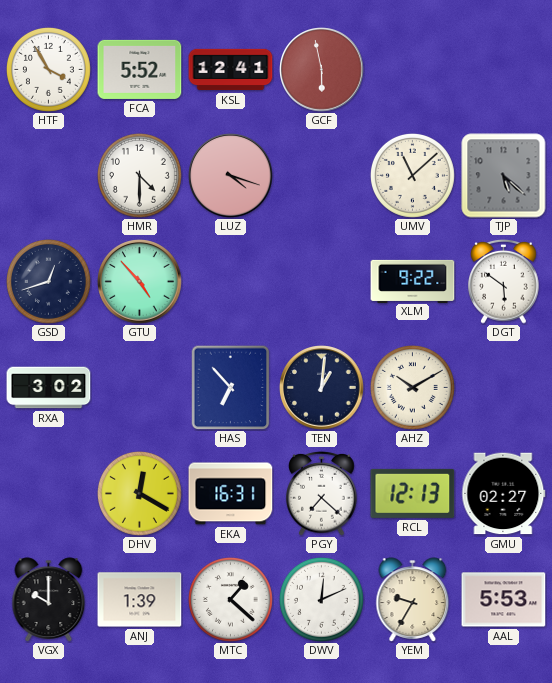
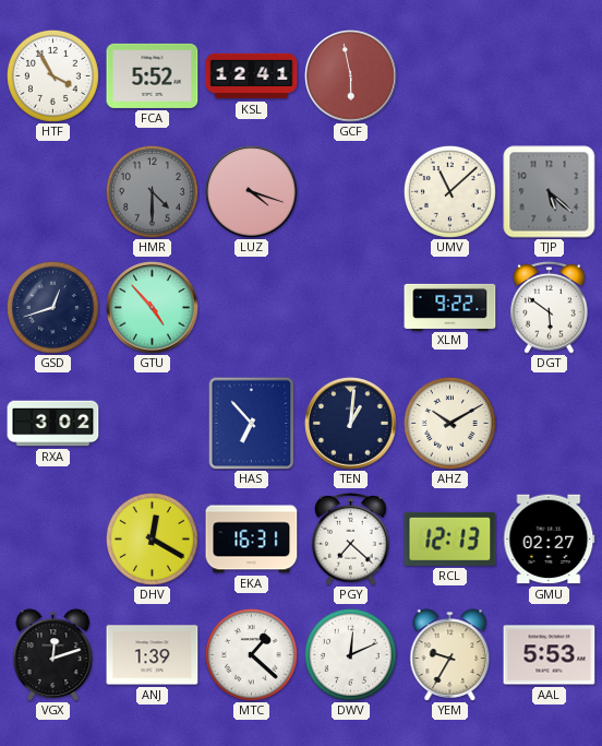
HMR dial: white -> grey
VGX: 10:00 -> 12:12
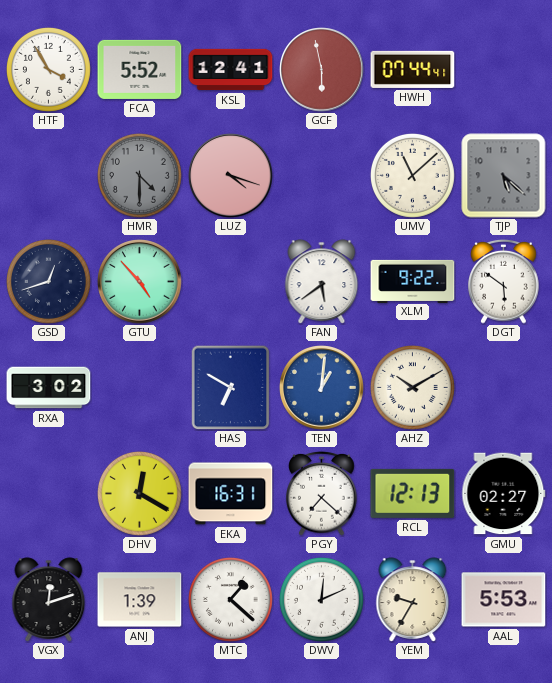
HWH: none -> 07:44
FAN: none -> 5:39
HAS: 6:53 -> 6:50
TEN dial: navy -> blue
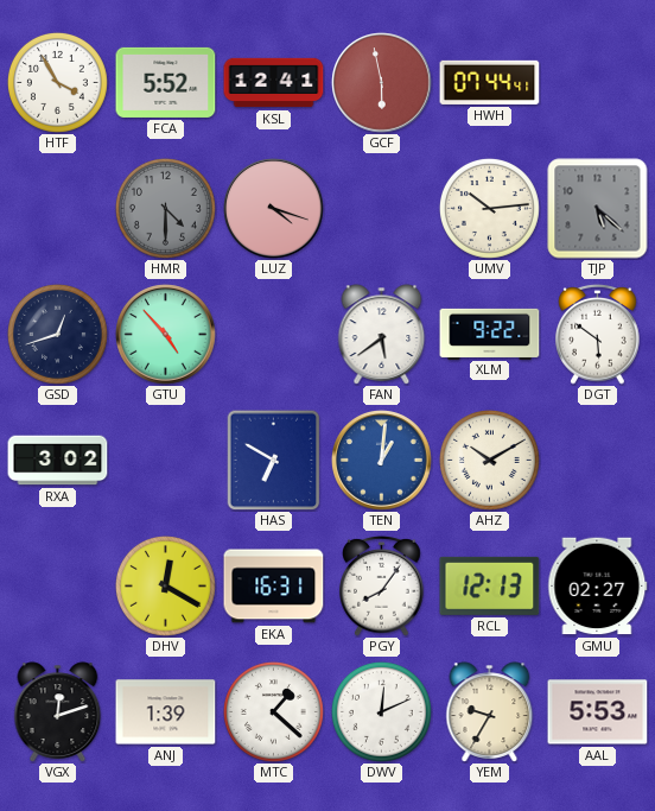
UMV: 11:08 -> 10:14
PGY: 7:22 -> 8:06
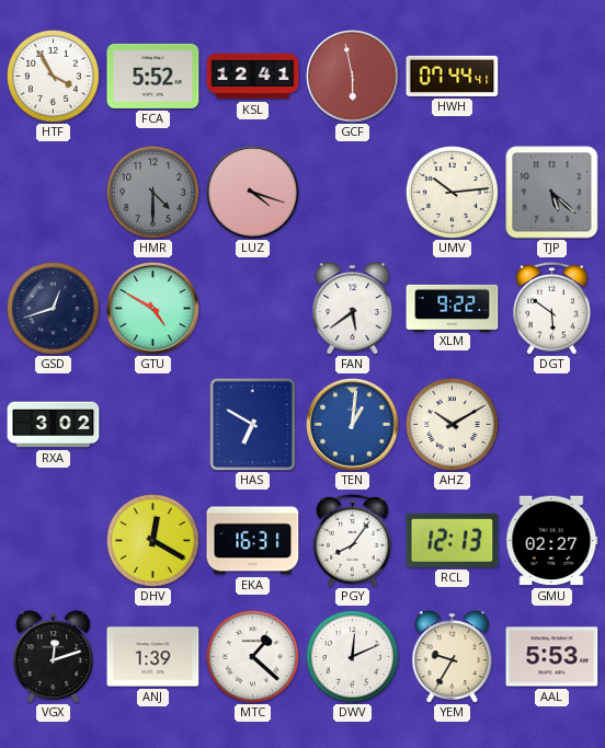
GTU: 4:53 -> 4:50
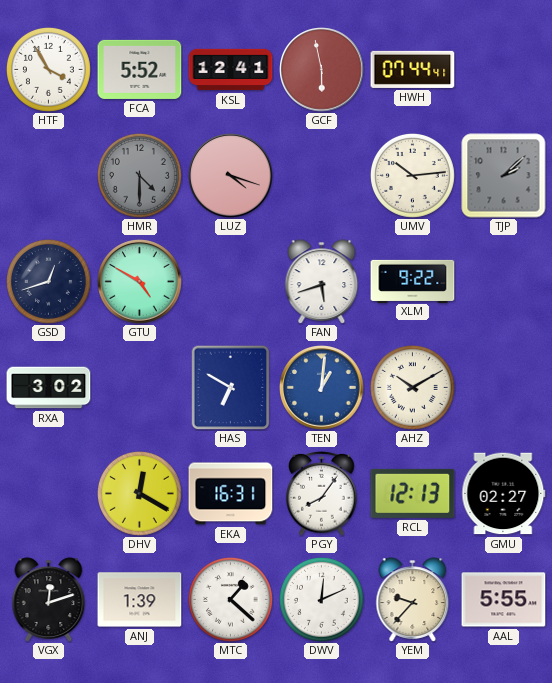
TJP: 5:22 -> 2:08
FAN: 5:39 -> 5:42
DGT: 5:51 -> none
YEM: 9:35 -> 9:37
AAL: 5:53 -> 5:55
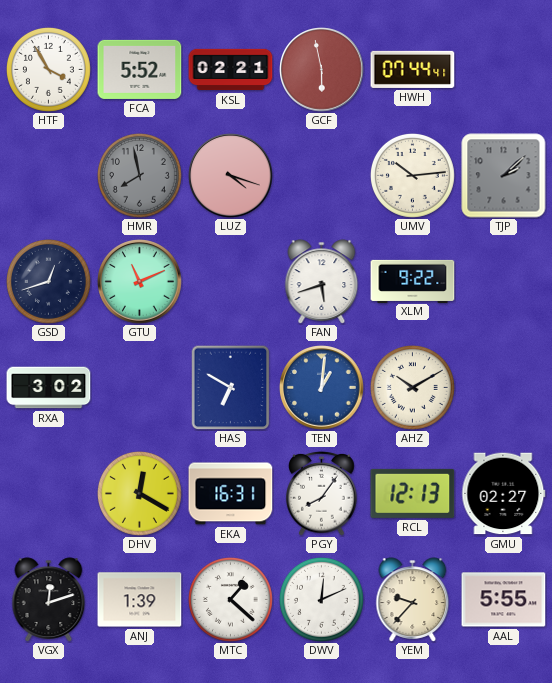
KSL: 12:41 -> 02:21
HMR: 4:30 -> 7:58
GTU: 4:50 -> 11:11
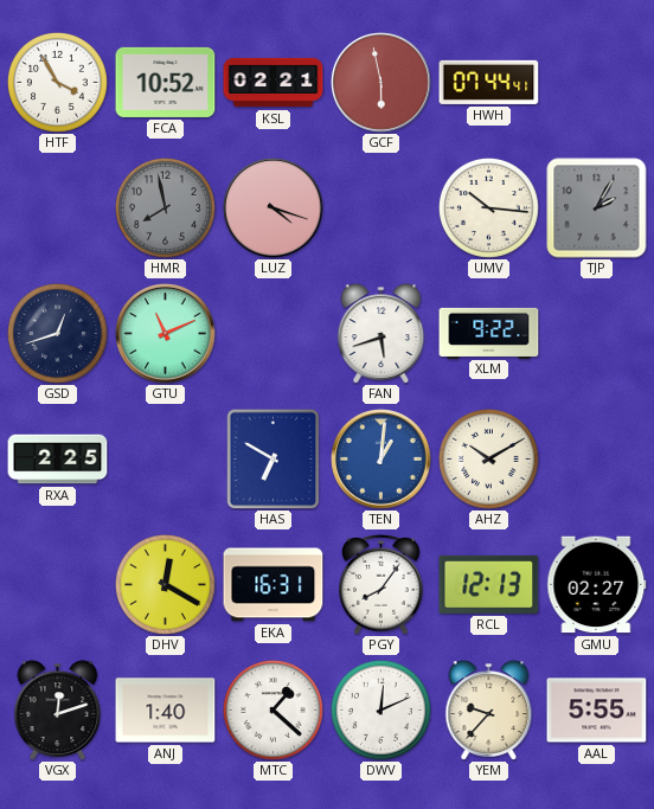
FCA: 5:52 -> 10:52
UMV: 10:14 -> 10:16
TJP: 2:08 -> 2:05
RXA: 3:02 -> 2:25
ANJ: 1:39 -> 1:40
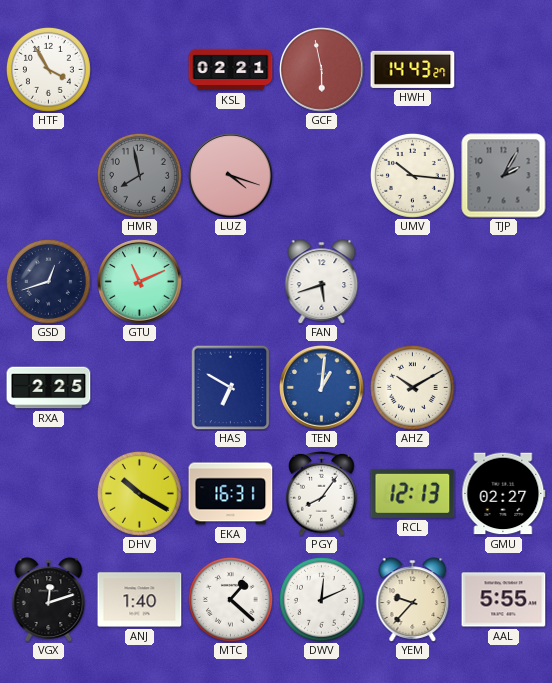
FCA: 10:52 -> none
HWH: 07:44 -> 14:43
XLM: 9:22 -> none
DHV: 12:20 -> 10:20
